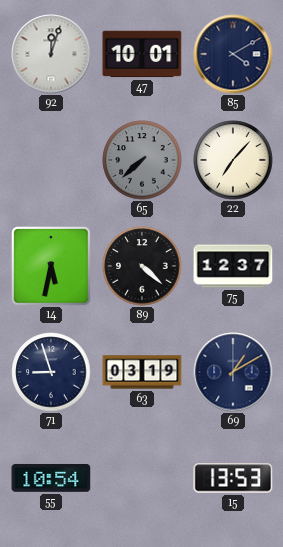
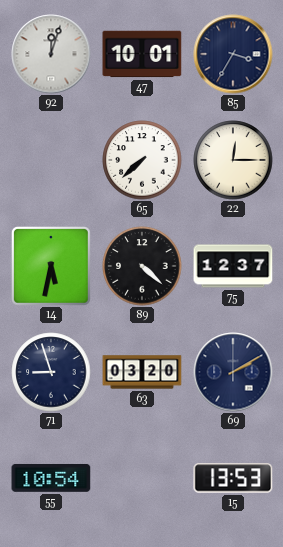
85: 4:10 -> 3:35
65 dial: grey -> white
22: 7:07 -> 12:15
63: 03:19 -> 03:20
69: 1:10 -> 2:10
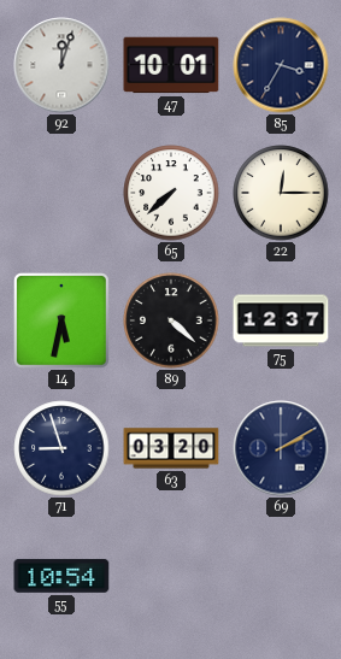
15: 13:53 -> none
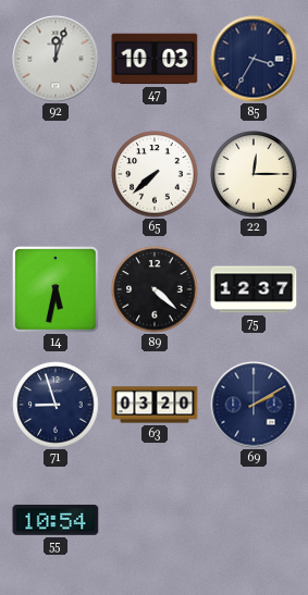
47: 10:01 -> 10:03
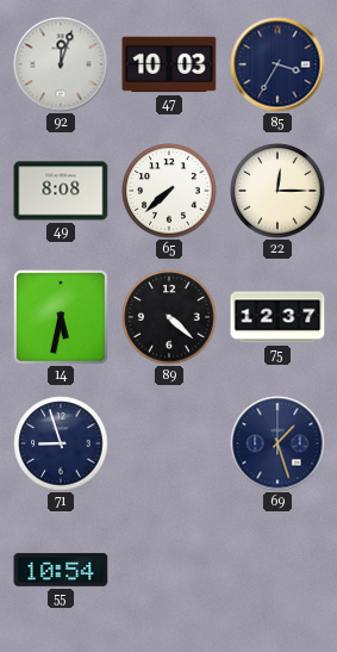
49: none -> 8:08
63: 03:20 -> none
69: 2:10 -> 1:27
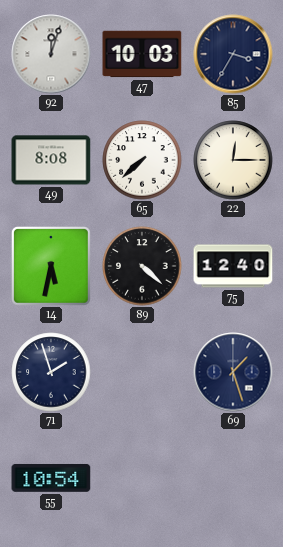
75: 12:37 -> 12:40
71: 8:57 -> 1:57
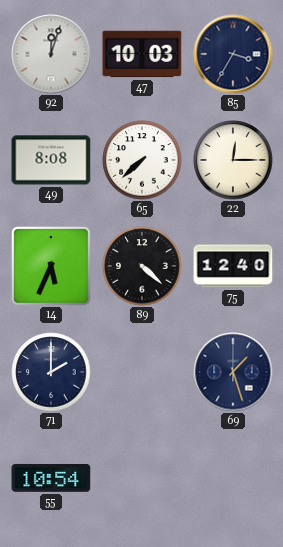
14: 5:32 -> 5:34
71: 1:57 -> 2:00
